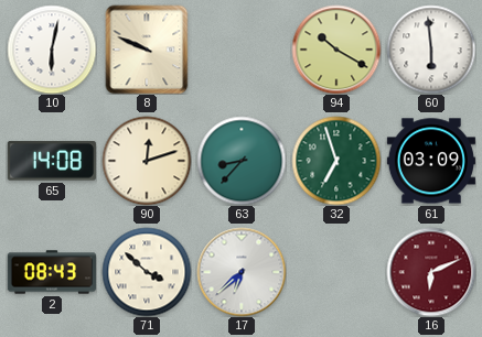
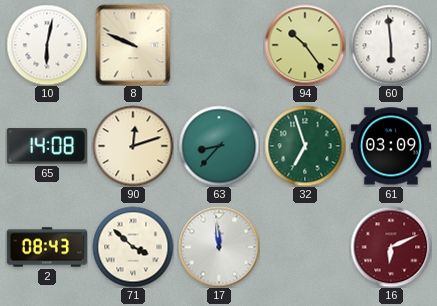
94: 10:20 -> 10:24
17: 6:38 -> 11:59
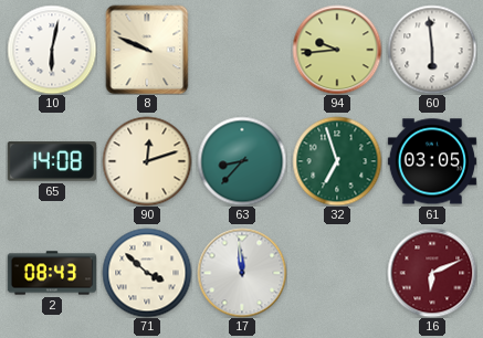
94: 10:24 -> 9:44
61: 03:09 -> 03:05
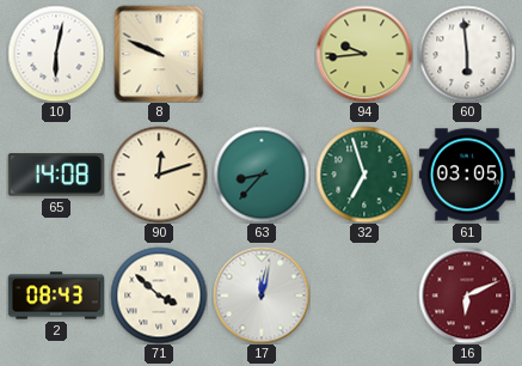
17: 11:59 -> 12:02
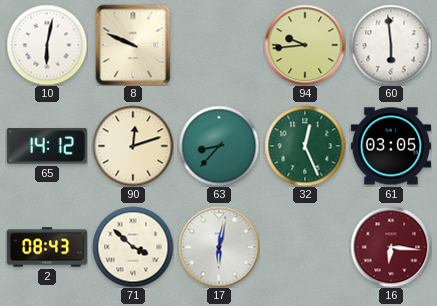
65: 14:08 -> 14:12
32: 6:57 -> 12:26
17: 12:02 -> 6:02
16: 6:11 -> 6:16
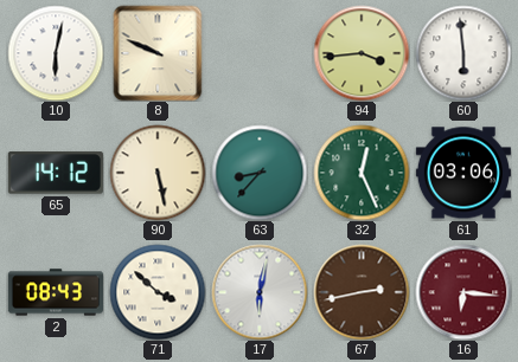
94: 9:44 -> 3:44
90: 12:12 -> 5:28
61: 03:05 -> 03:06
67: none -> 2:43
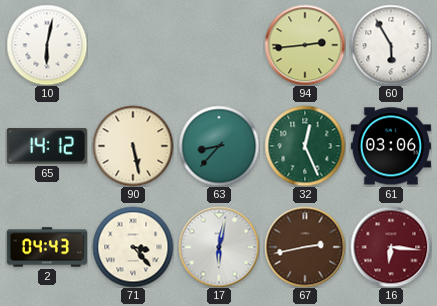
8: 9:49 -> none
94: 3:44 -> 2:44
60: 5:59 -> 5:55
2: 08:43 -> 04:43
71: 3:52 -> 3:23
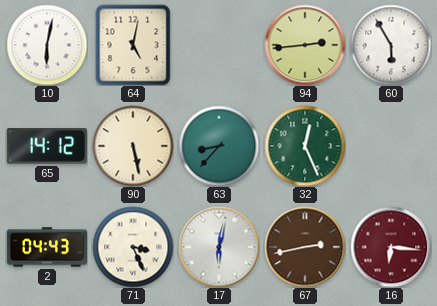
64: none -> 5:02
61: 03:06 -> none
71: 3:23 -> 3:26
